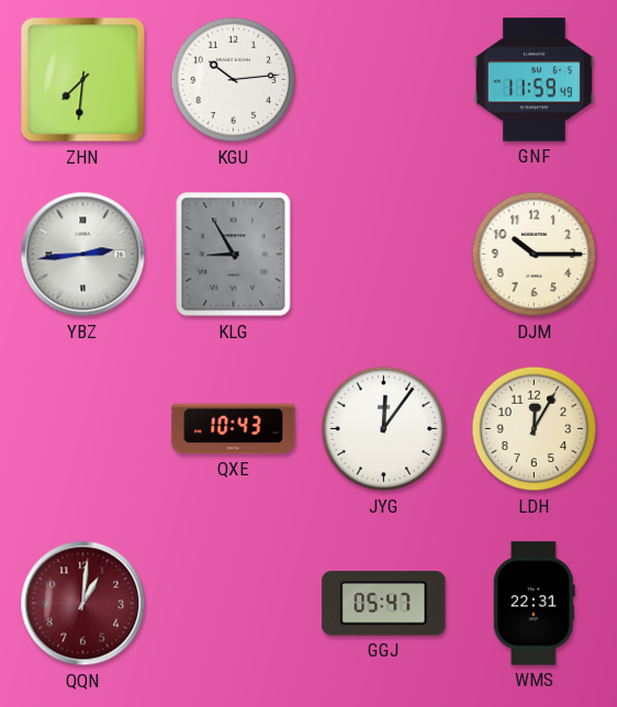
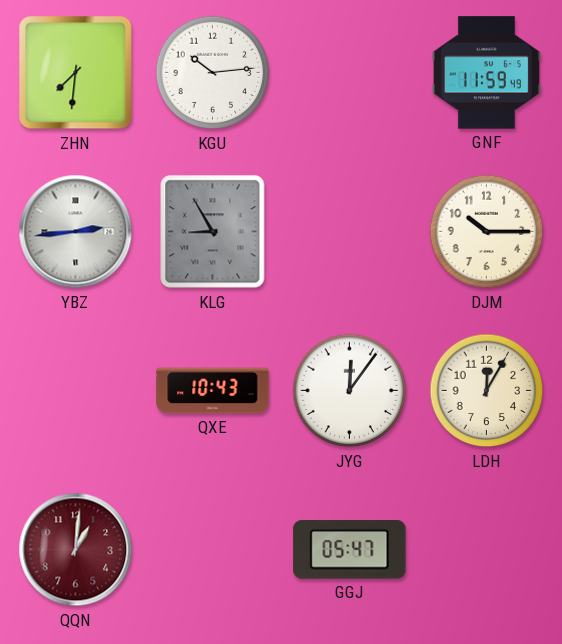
WMS: 22:31 -> none
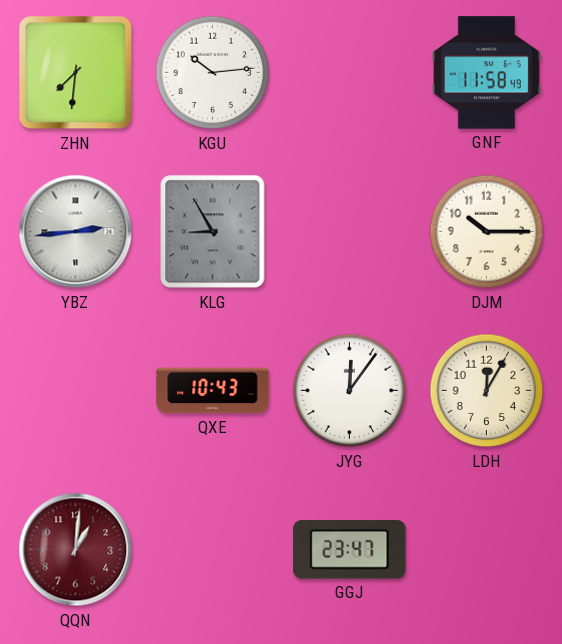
GNF: 11:59 -> 11:58
GGJ: 05:47 -> 23:47
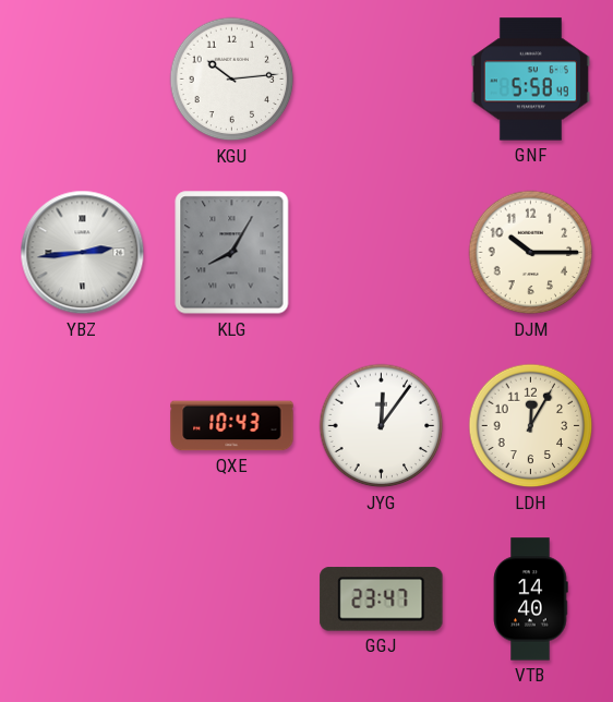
ZHN: 7:31 -> none
GNF: 11:58 -> 5:58
KLG: 8:55 -> 8:05
QQN: 1:01 -> none
VTB: none -> 14:40
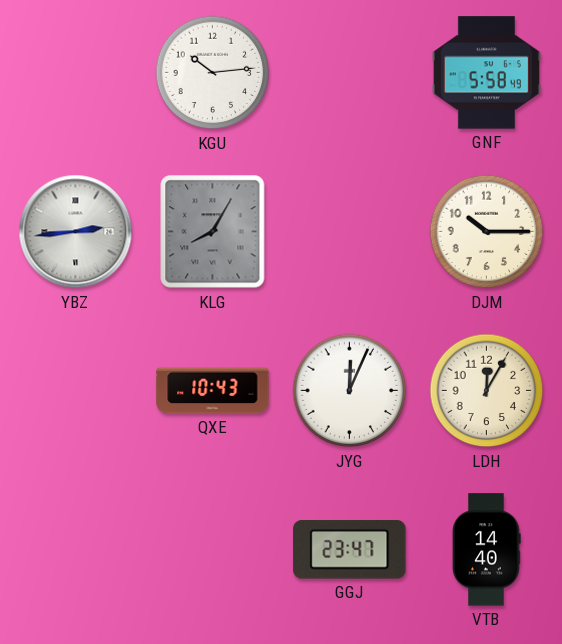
JYG: 12:06 -> 12:04
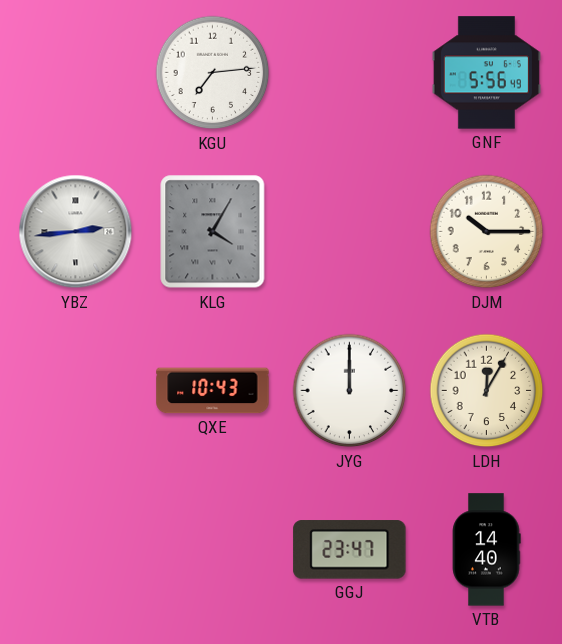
KGU: 10:14 -> 7:14
GNF: 5:58 -> 5:56
KLG: 8:05 -> 4:05
JYG: 12:04 -> 12:00
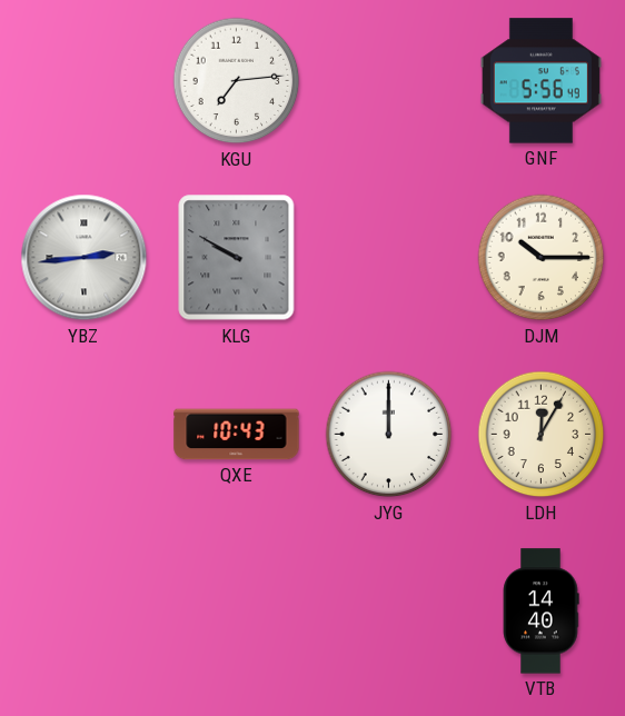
KLG: 4:05 -> 9:50
GGJ: 23:47 -> none
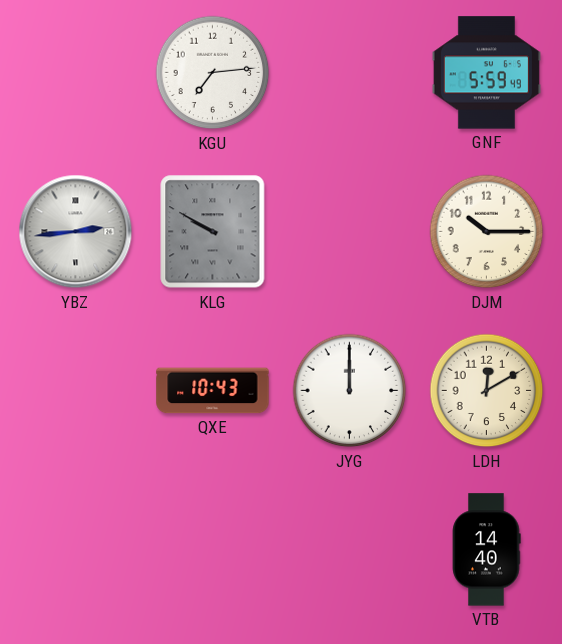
GNF: 5:56 -> 5:59
LDH: 12:05 -> 12:10
